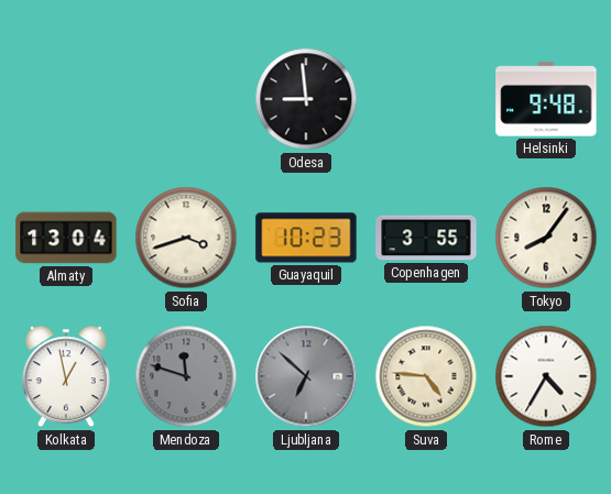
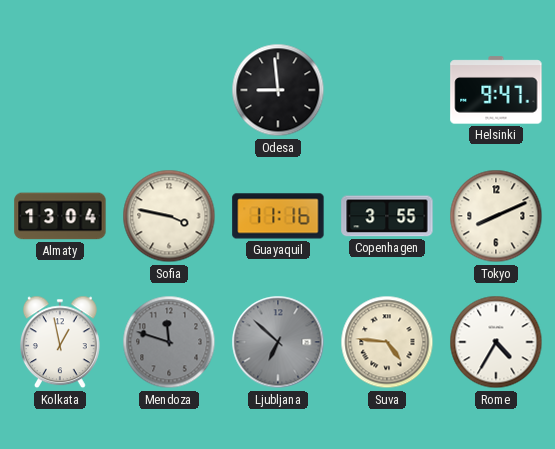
Helsinki: 9:48 -> 9:47
Sofia: 3:42 -> 3:47
Guayaquil: 10:23 -> 11:16
Tokyo: 8:06 -> 8:11
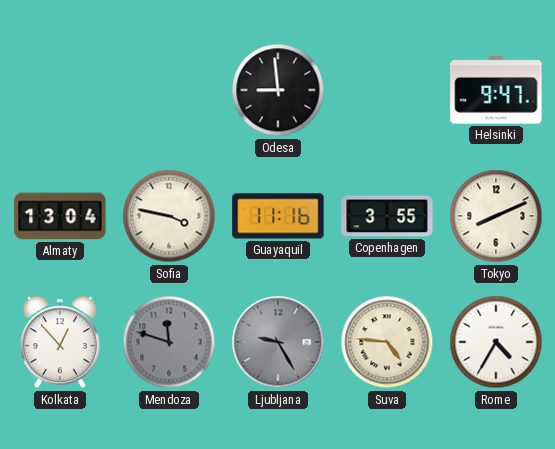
Kolkata: 12:58 -> 12:53
Ljubljana: 6:52 -> 9:25
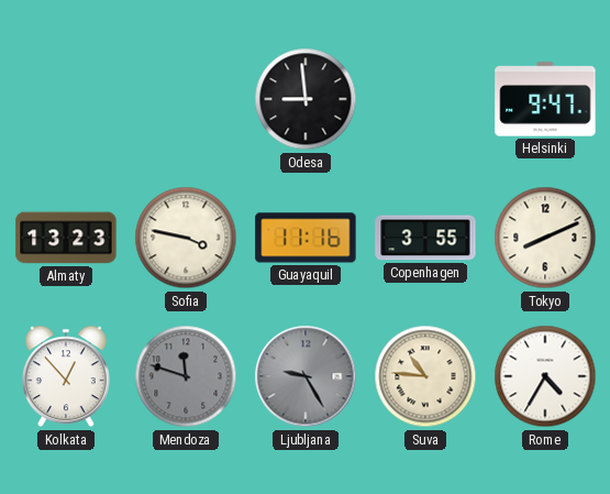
Almaty: 13:04 -> 13:23
Suva: 4:46 -> 10:46
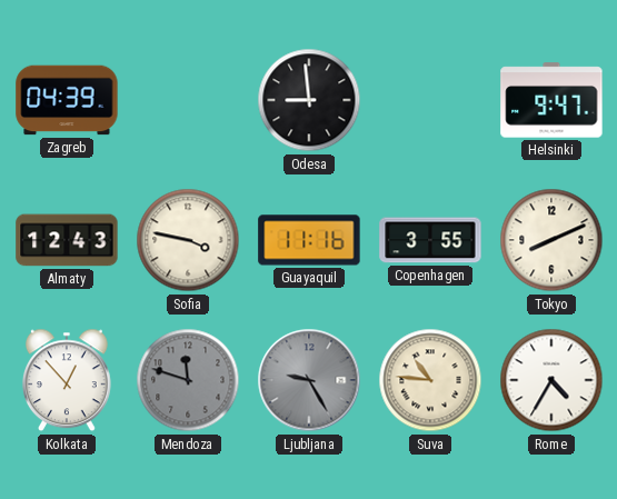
Zagreb: none -> 04:39
Almaty: 13:23 -> 12:43
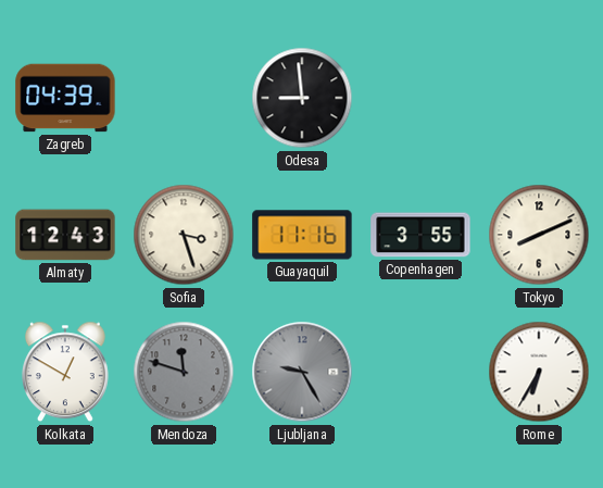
Helsinki: 9:47 -> none
Sofia: 3:47 -> 3:27
Kolkata: 12:53 -> 12:50
Suva: 10:46 -> none
Rome: 4:35 -> 6:35
